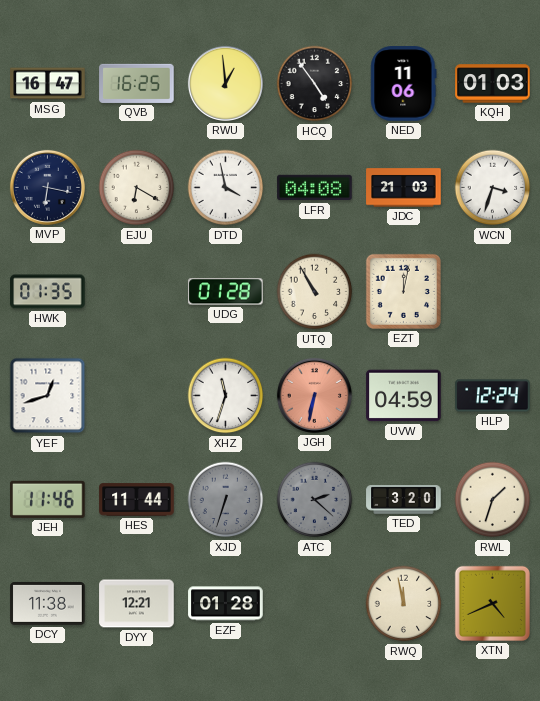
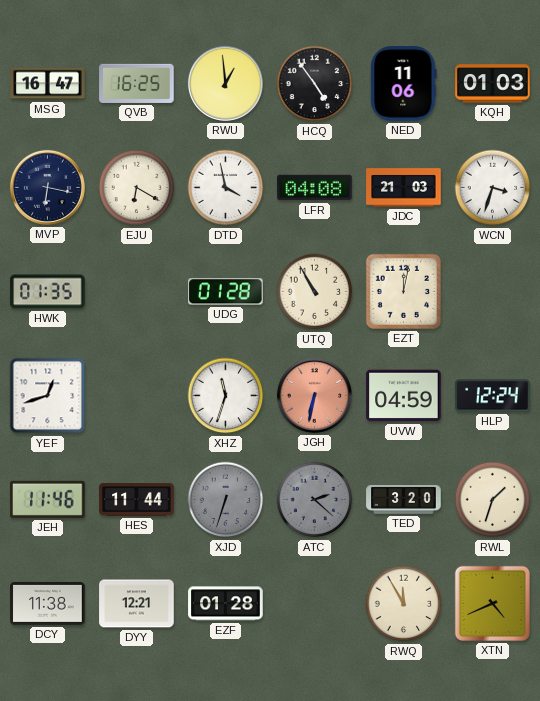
RWQ: 11:58 -> 11:55
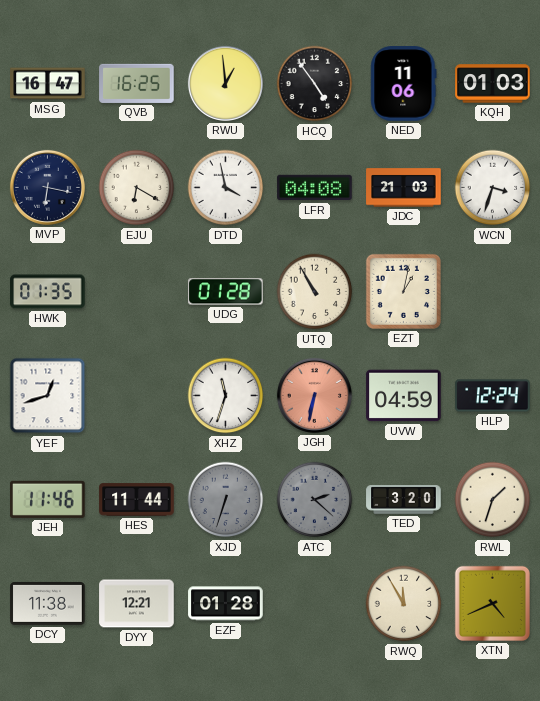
EZT: 12:02 -> 1:02
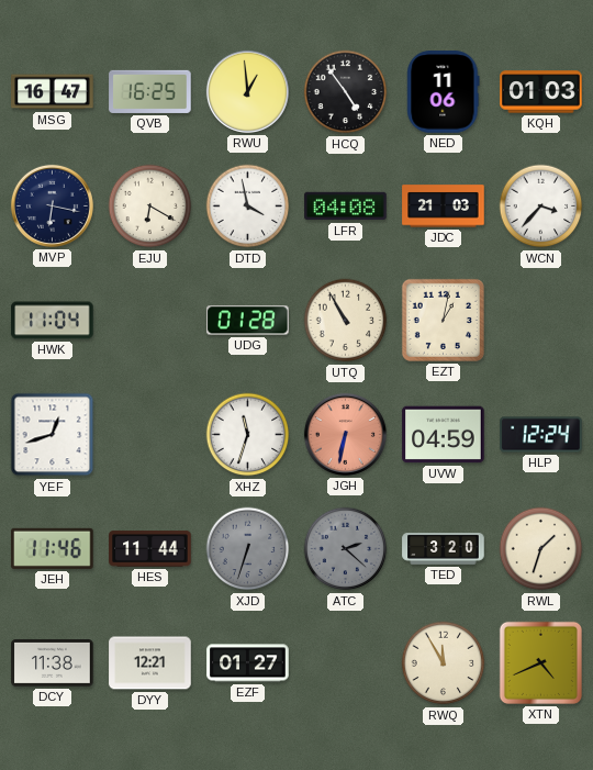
WCN: 3:33 -> 3:37
HWK: 01:35 -> 11:04
EZF: 01:28 -> 01:27
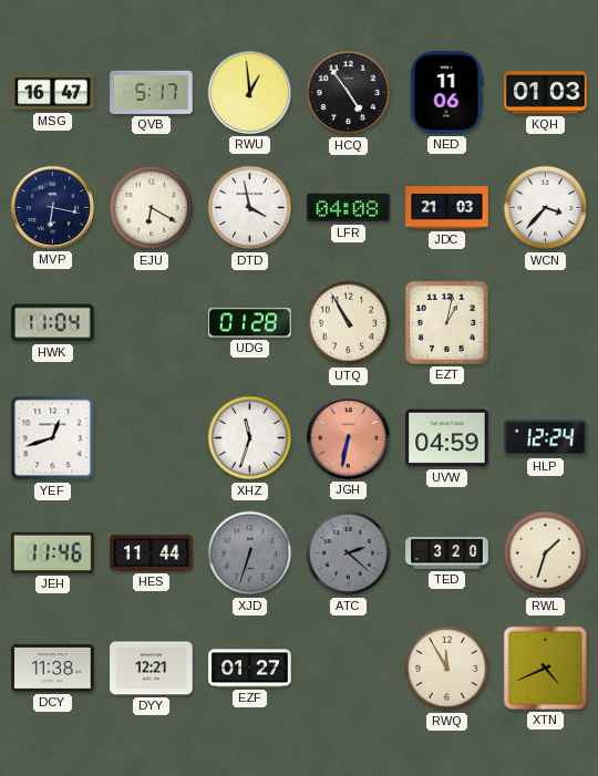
QVB: 16:25 -> 5:17
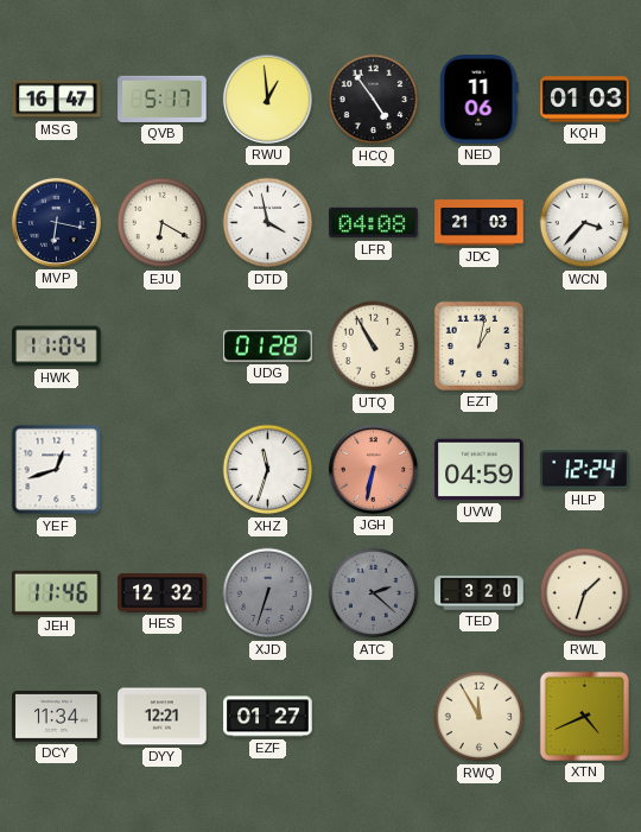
HES: 11:44 -> 12:32
DCY: 11:38 -> 11:34
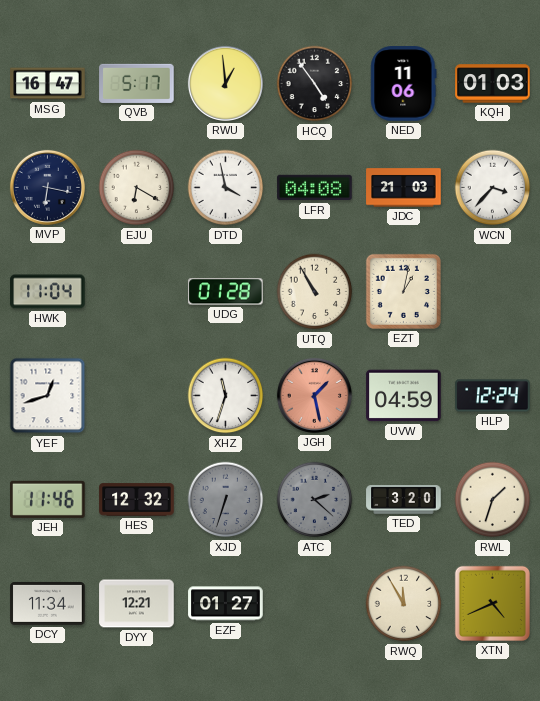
JGH: 6:32 -> 1:28
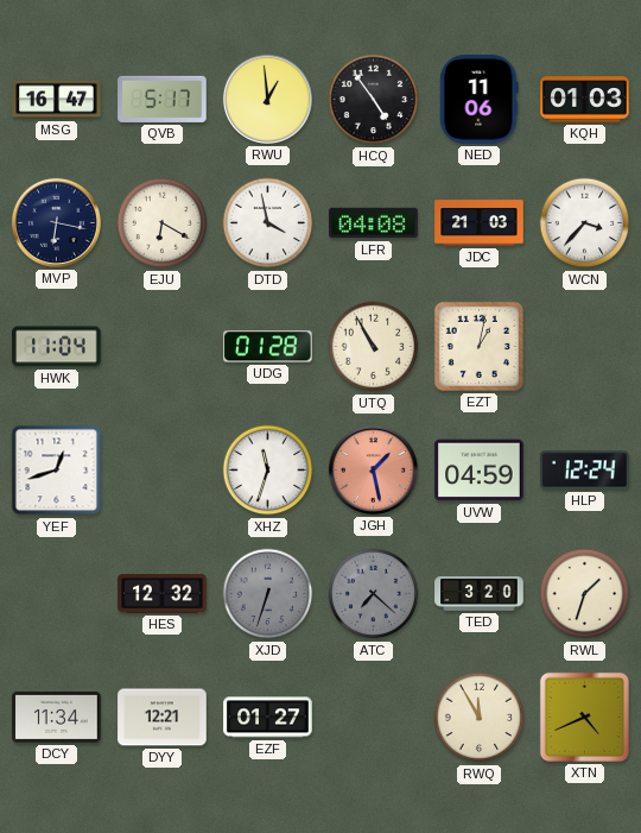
JEH: 11:46 -> none
ATC: 2:22 -> 7:22
